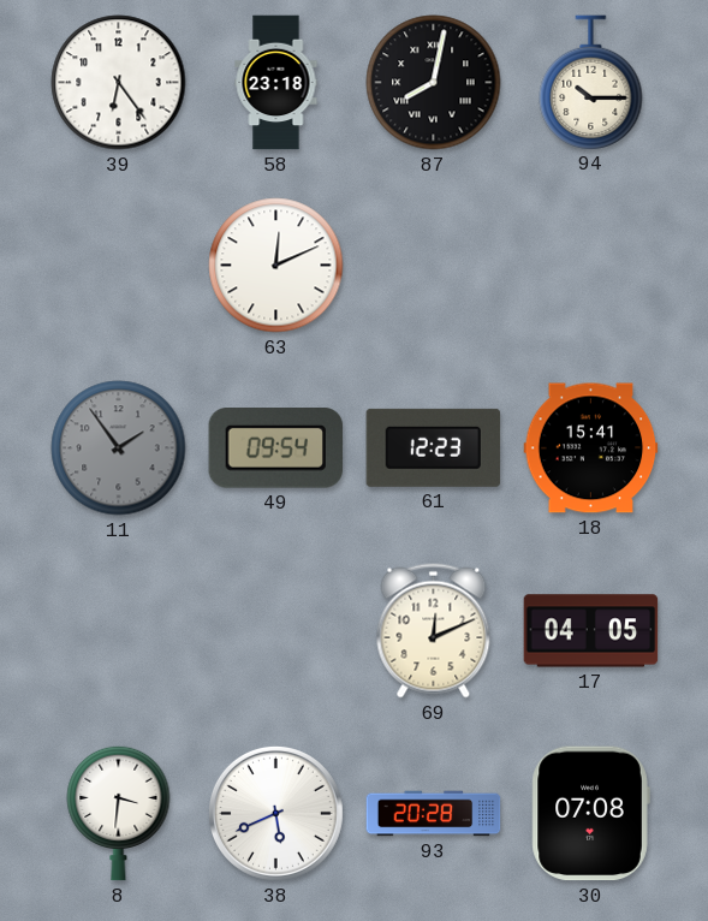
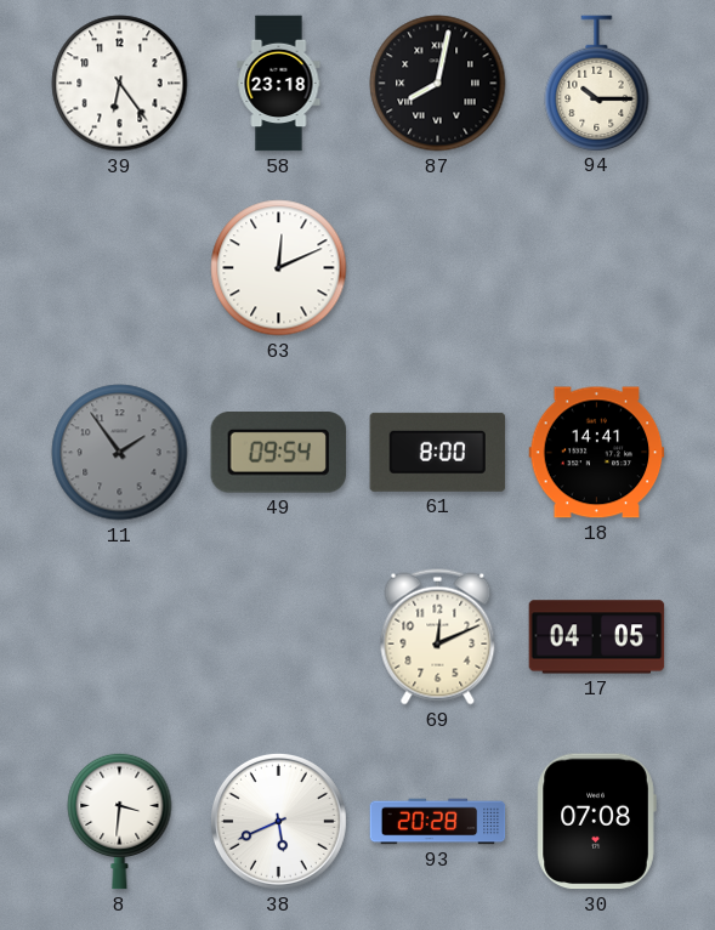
61: 12:23 -> 8:00
18: 15:41 -> 14:41
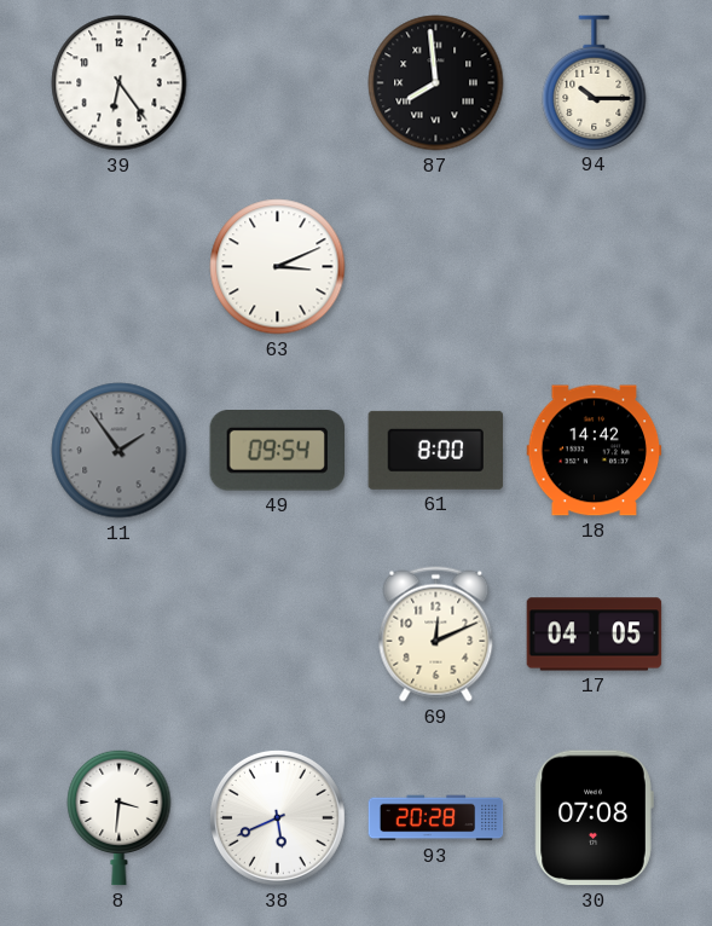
58: 23:18 -> none
87: 8:02 -> 7:59
63: 12:11 -> 3:11
18: 14:41 -> 14:42
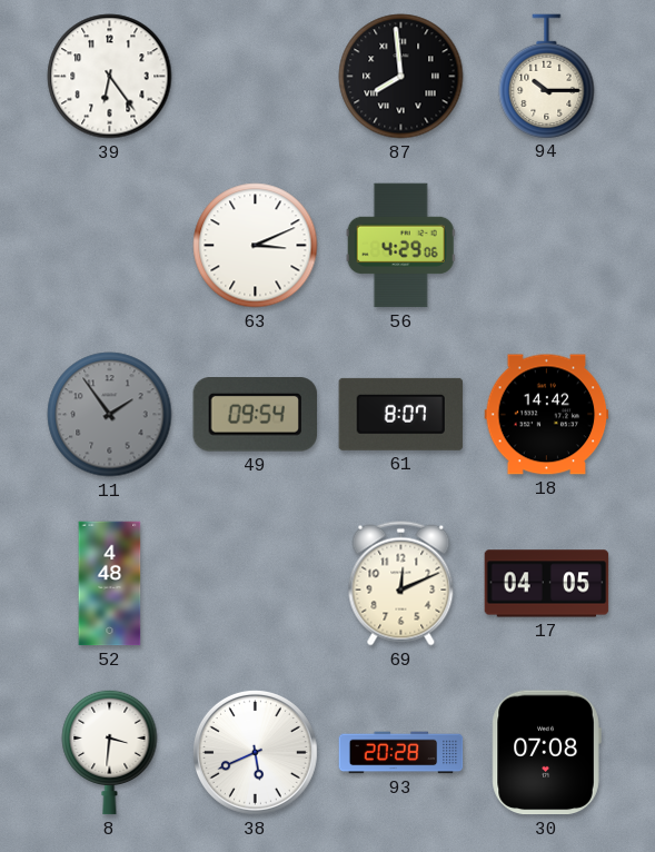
56: none -> 4:29
61: 8:00 -> 8:07
52: none -> 4:48
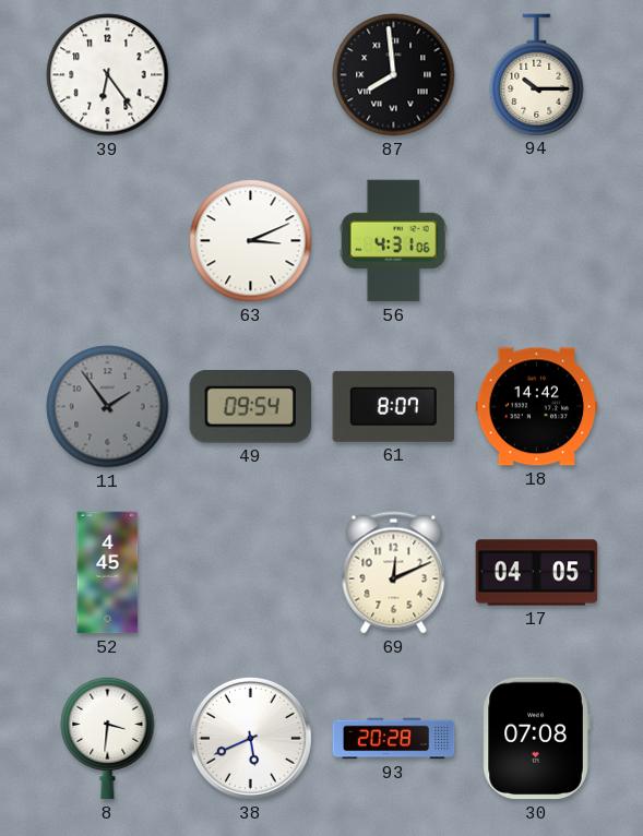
56: 4:29 -> 4:31
52: 4:48 -> 4:45
